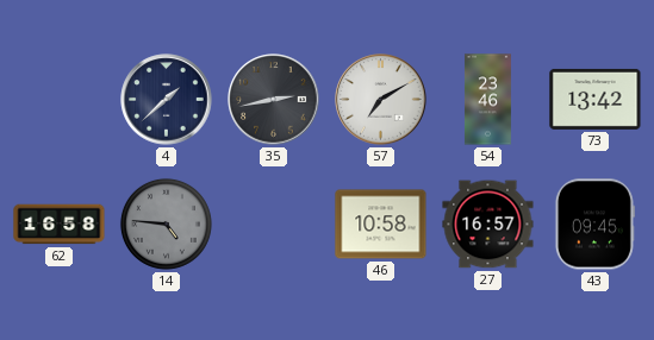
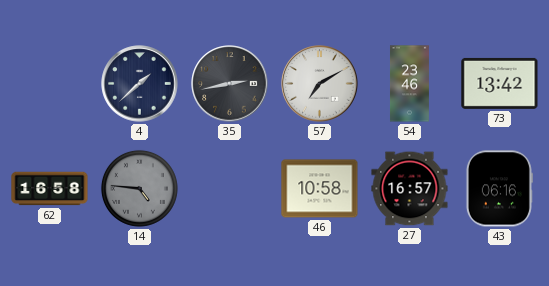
43: 09:45 -> 06:16
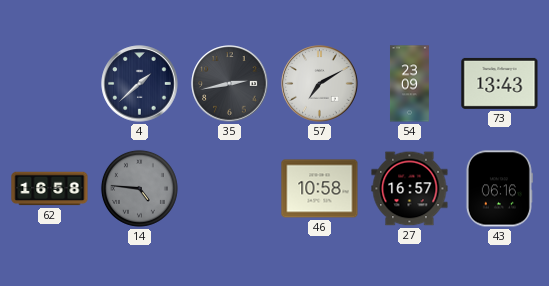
54: 23:46 -> 23:09
73: 13:42 -> 13:43
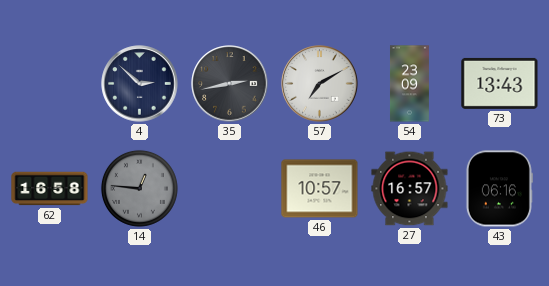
4: 1:38 -> 2:52
14: 4:46 -> 12:46
46: 10:58 -> 10:57
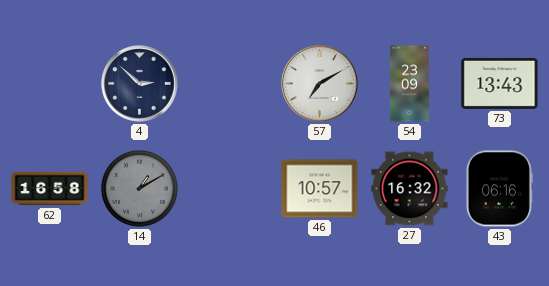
35: 2:43 -> none
14: 12:46 -> 1:10
27: 16:57 -> 16:32
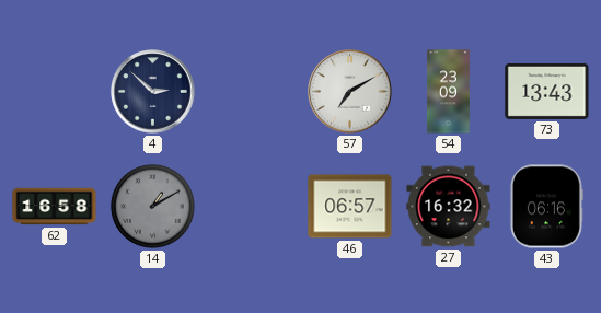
46: 10:57 -> 06:57
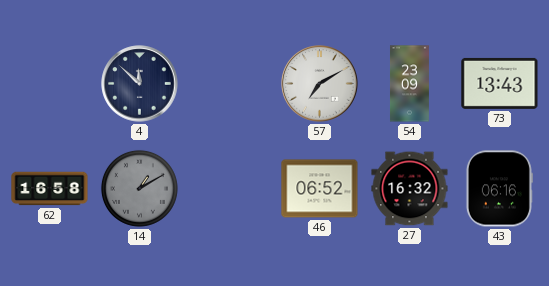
4: 2:52 -> 11:52
46: 06:57 -> 06:52
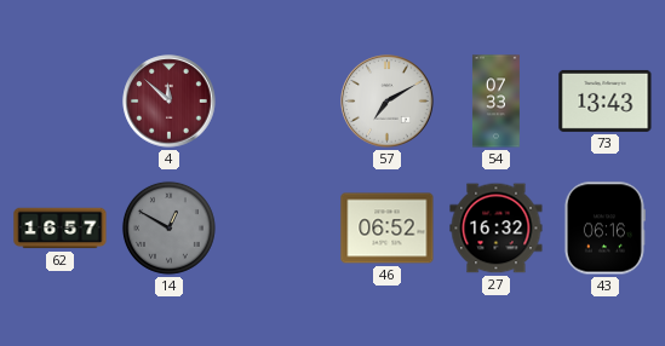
4 dial: navy -> burgundy
54: 23:09 -> 07:33
62: 16:58 -> 16:57
14: 1:10 -> 12:50
